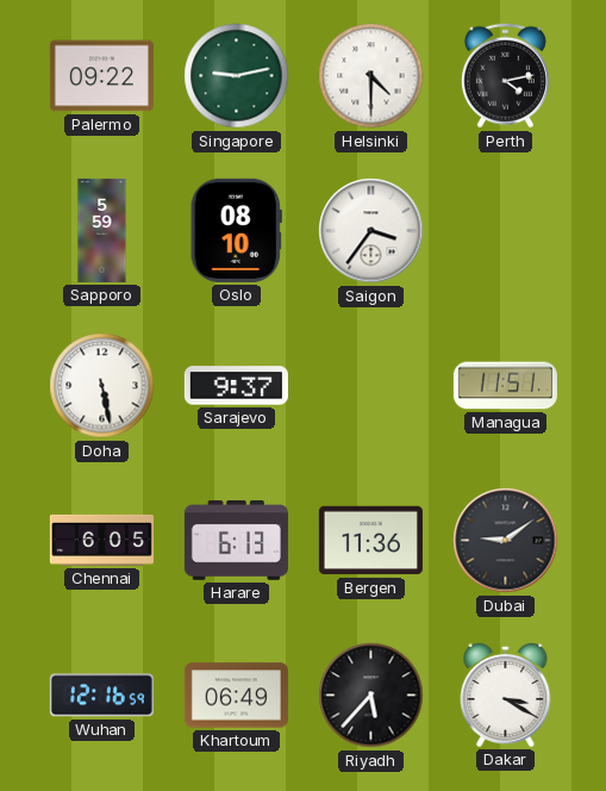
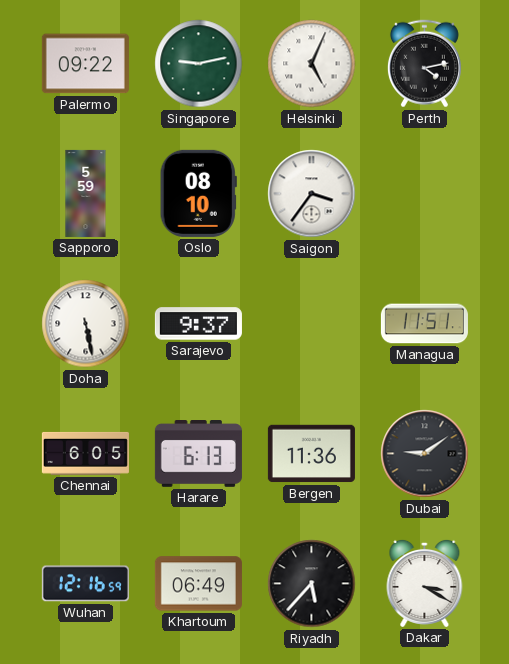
Helsinki: 4:30 -> 5:04
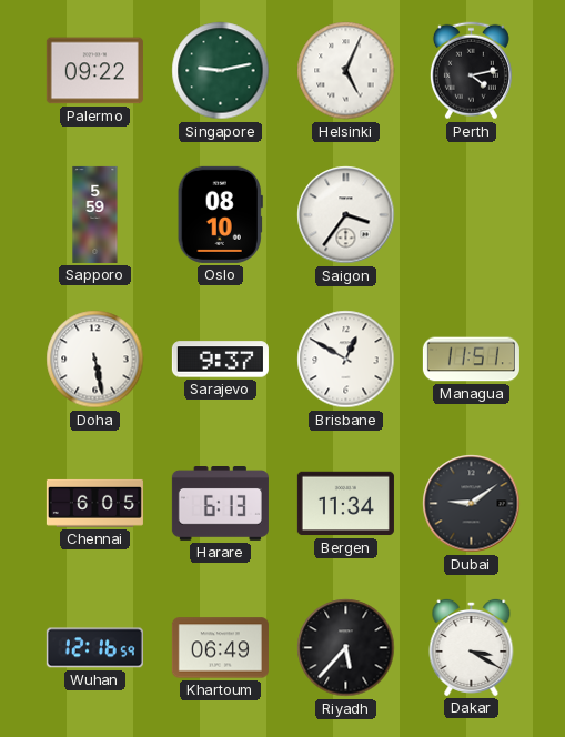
Brisbane: none -> 12:50
Bergen: 11:36 -> 11:34
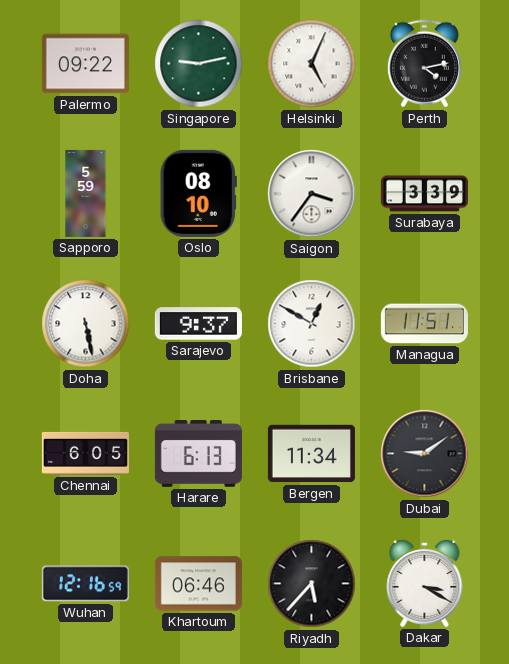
Surabaya: none -> 3:39
Khartoum: 06:49 -> 06:46
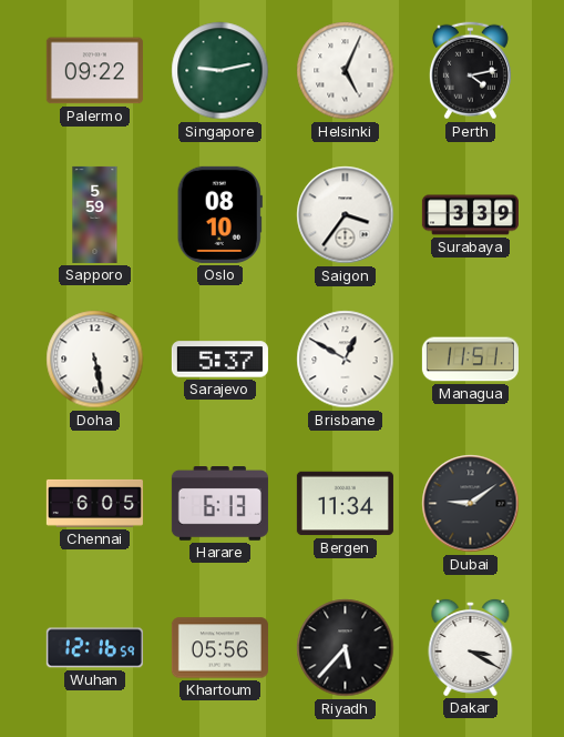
Sarajevo: 9:37 -> 5:37
Khartoum: 06:46 -> 05:56
